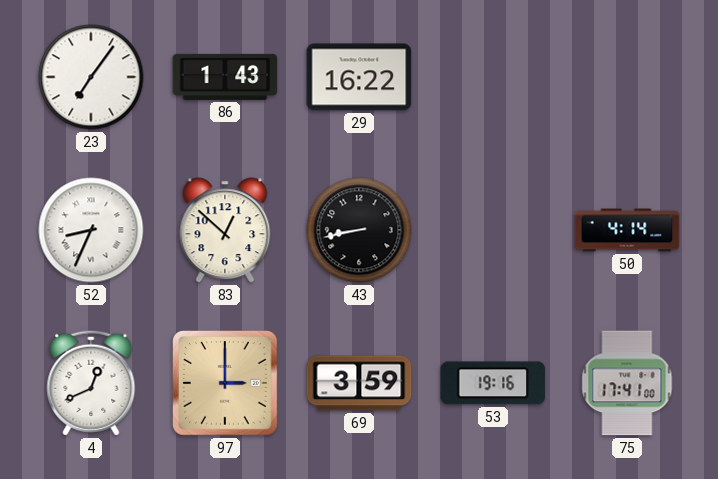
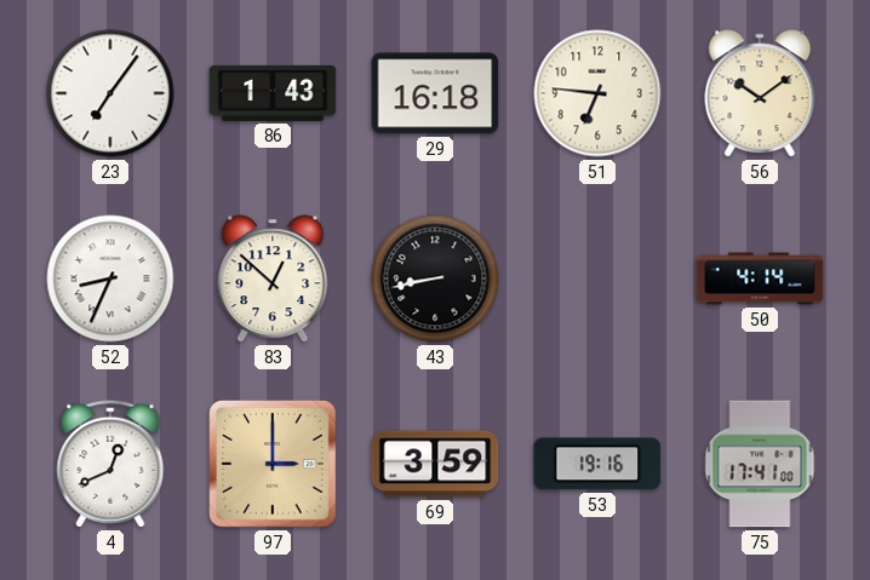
29: 16:22 -> 16:18
51: none -> 6:46
56: none -> 10:09
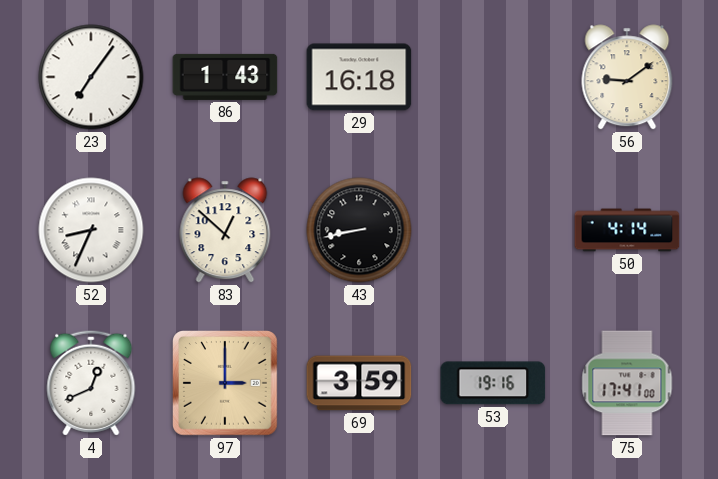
51: 6:46 -> none
56: 10:09 -> 9:09
